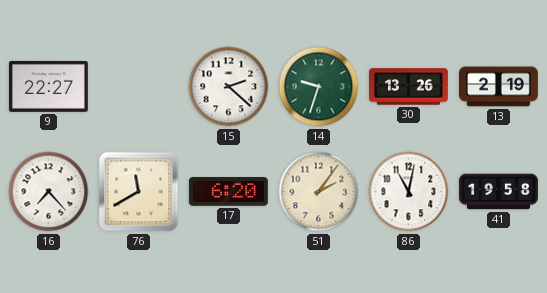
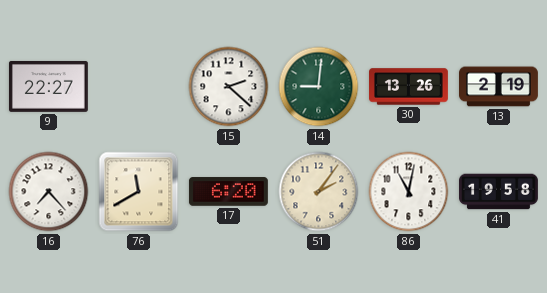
14: 9:33 -> 9:01
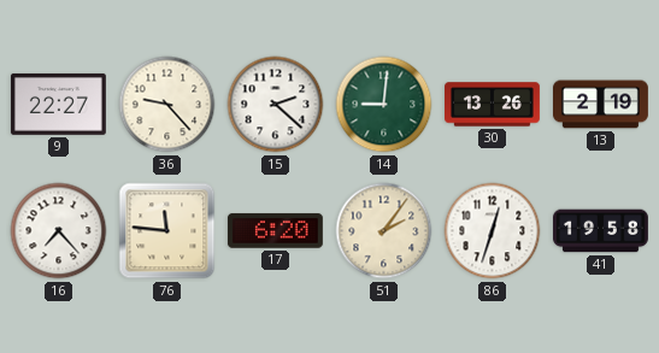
36: none -> 9:23
76: 11:40 -> 11:46
86: 11:02 -> 12:33
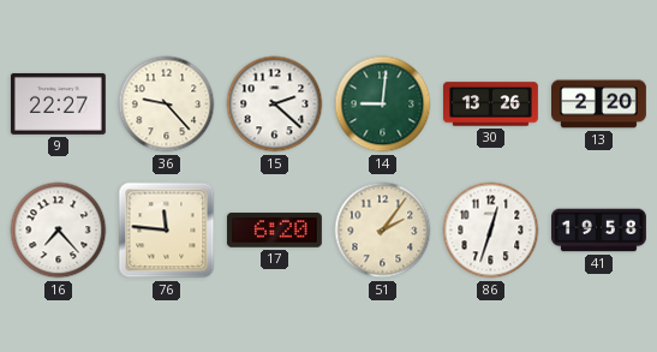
13: 2:19 -> 2:20
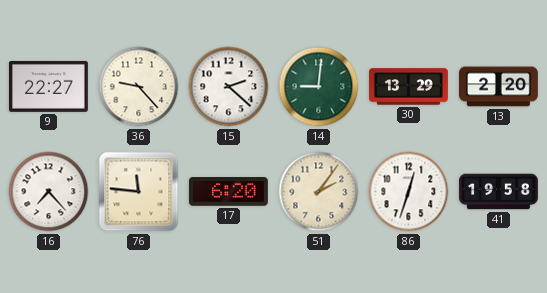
30: 13:26 -> 13:29
